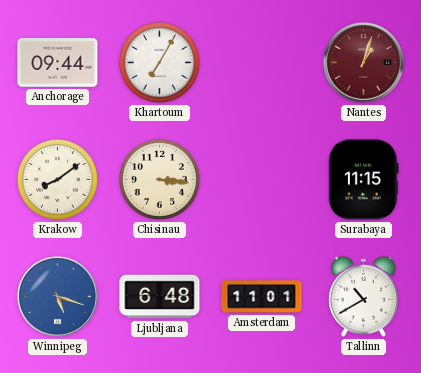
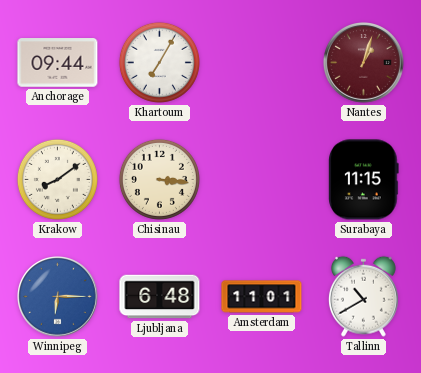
Winnipeg: 5:18 -> 6:15
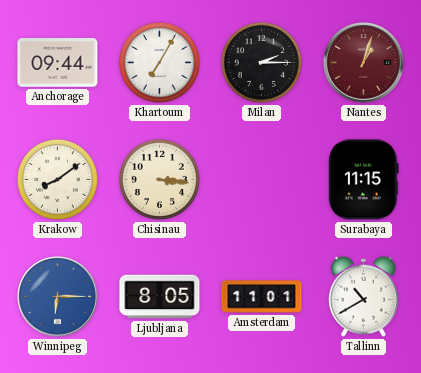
Milan: none -> 2:15
Ljubljana: 6:48 -> 8:05
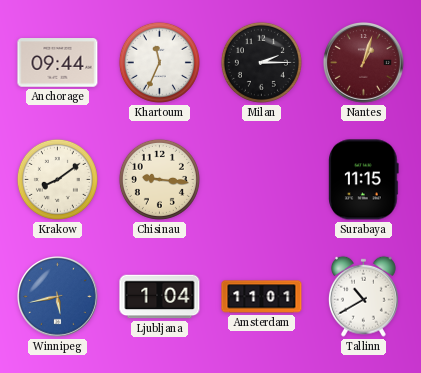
Khartoum: 7:05 -> 11:34
Chisinau: 3:16 -> 9:16
Winnipeg: 6:15 -> 5:43
Ljubljana: 8:05 -> 1:04
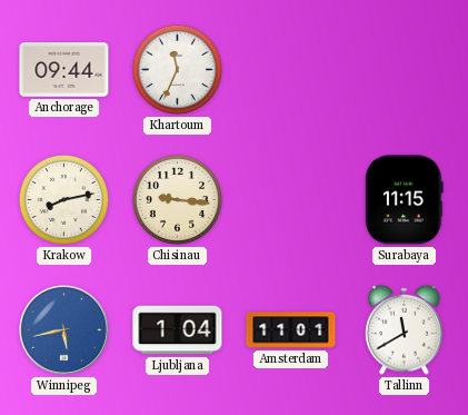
Milan: 2:15 -> none
Nantes: 1:03 -> none
Krakow: 8:09 -> 8:13
Tallinn: 10:40 -> 11:40
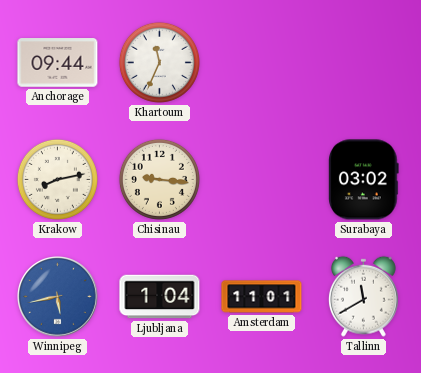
Surabaya: 11:15 -> 03:02
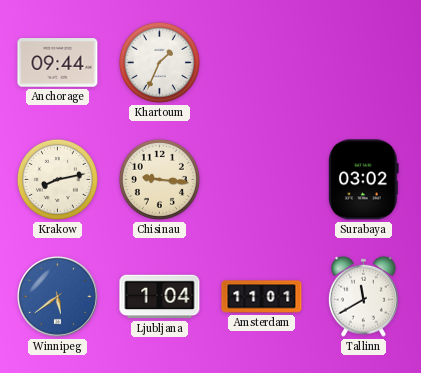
Khartoum: 11:34 -> 1:34
Winnipeg: 5:43 -> 5:39
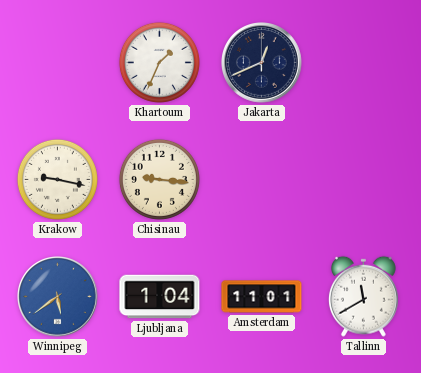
Anchorage: 09:44 -> none
Jakarta: none -> 12:41
Krakow: 8:13 -> 9:17
Surabaya: 03:02 -> none
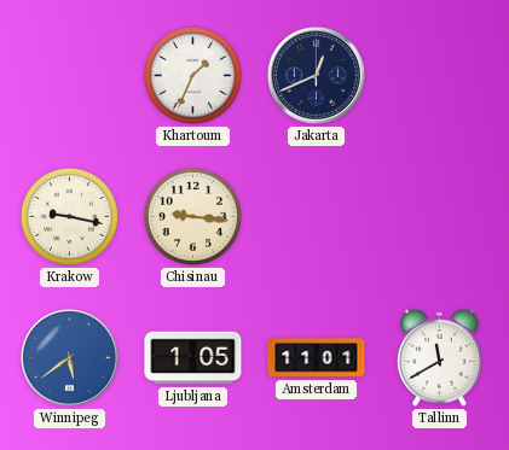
Ljubljana: 1:04 -> 1:05
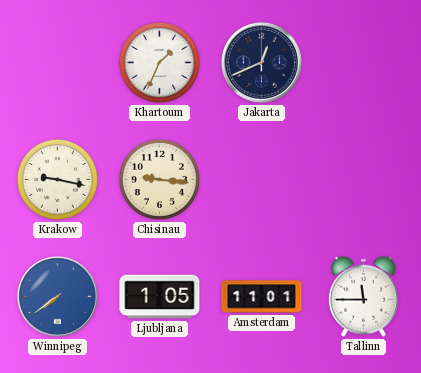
Winnipeg: 5:39 -> 7:39
Tallinn: 11:40 -> 11:45
